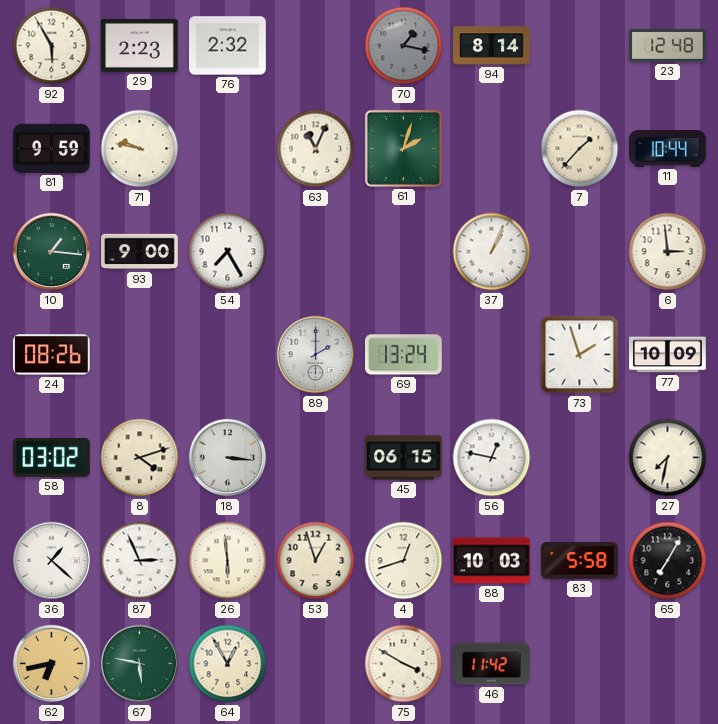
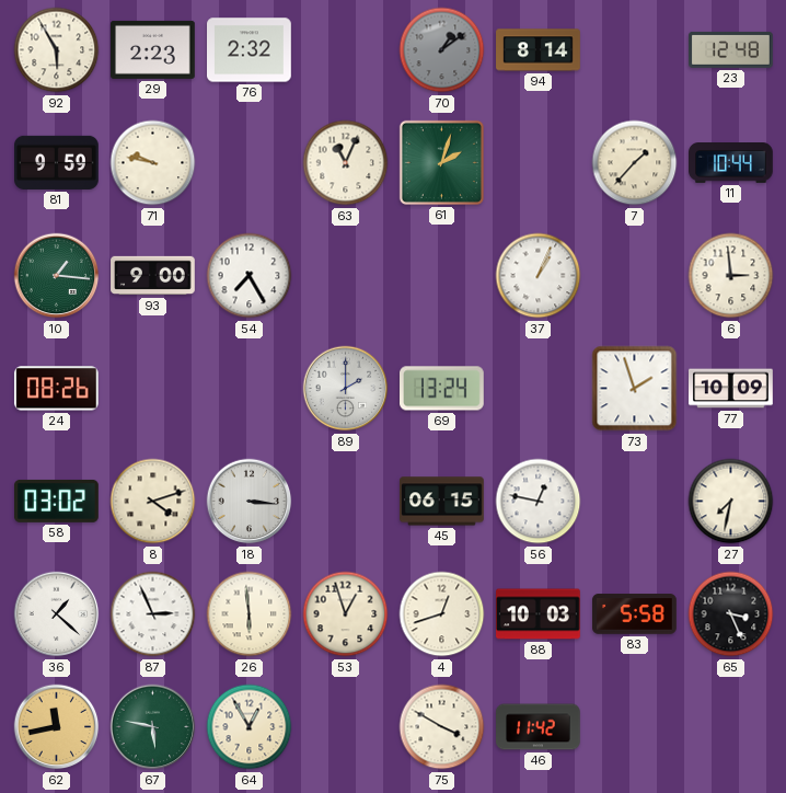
70: 1:17 -> 1:09
65: 7:05 -> 3:26
62: 6:43 -> 11:43
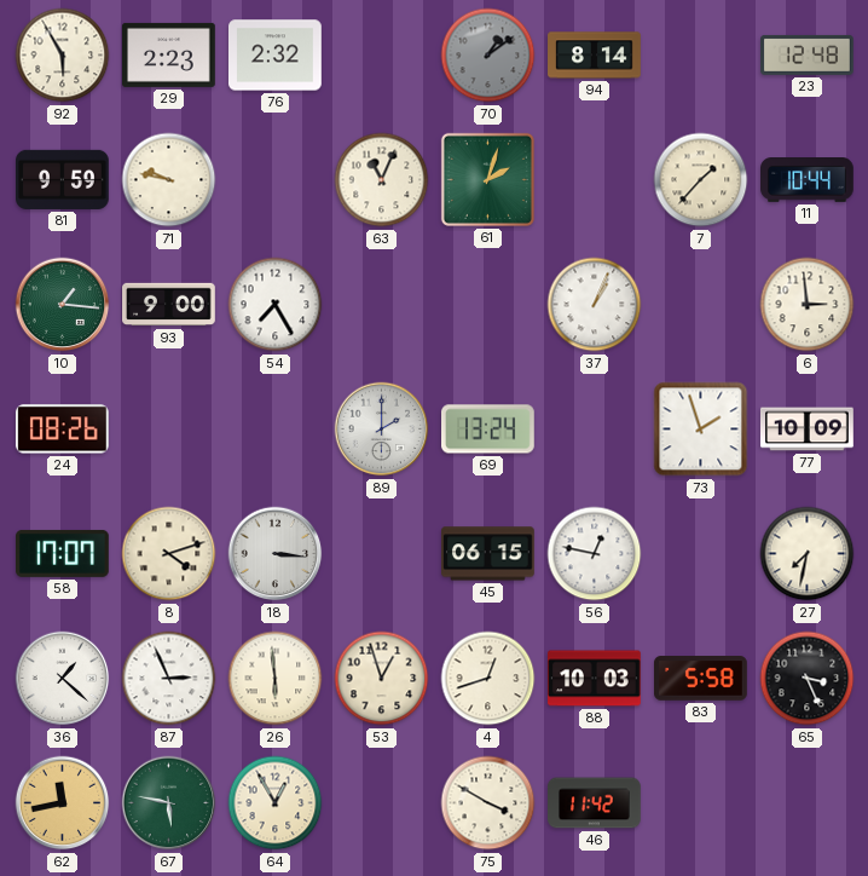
58: 03:02 -> 17:07
